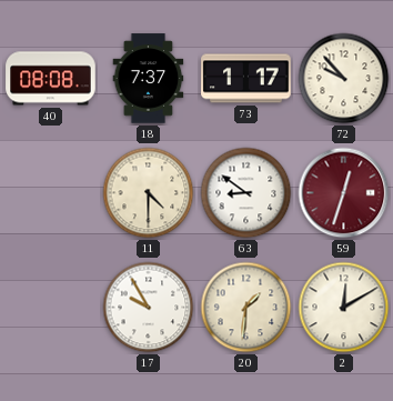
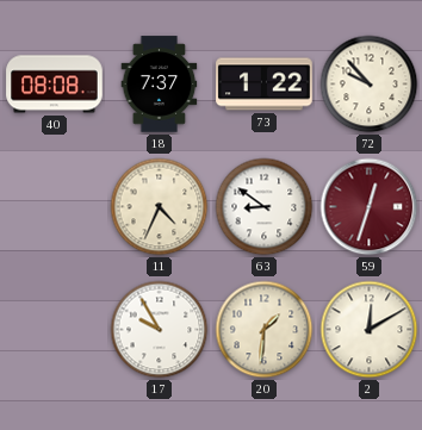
73: 1:17 -> 1:22
11: 4:30 -> 4:34
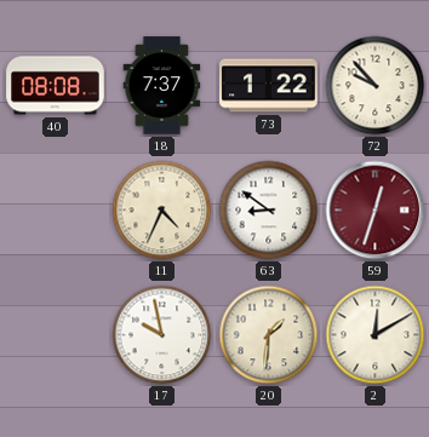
17: 9:55 -> 9:58
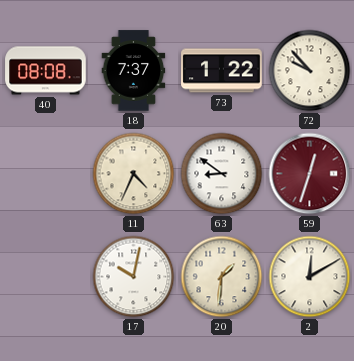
17: 9:58 -> 10:02
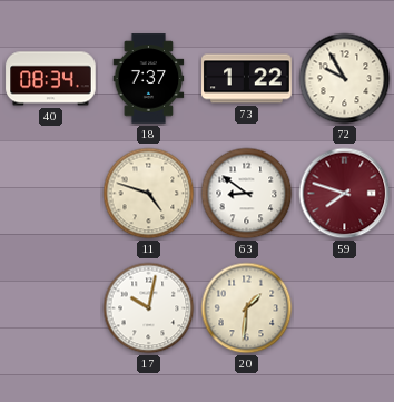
40: 08:08 -> 08:34
72: 9:53 -> 9:55
11: 4:34 -> 4:48
59: 12:33 -> 7:48
2: 12:10 -> none
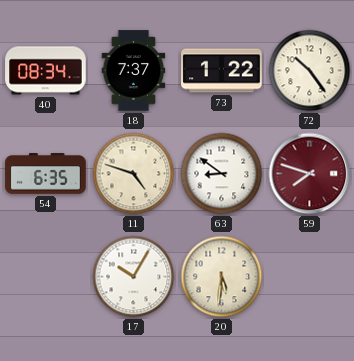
72: 9:55 -> 10:24
54: none -> 6:35
17: 10:02 -> 10:05
20: 1:31 -> 5:31
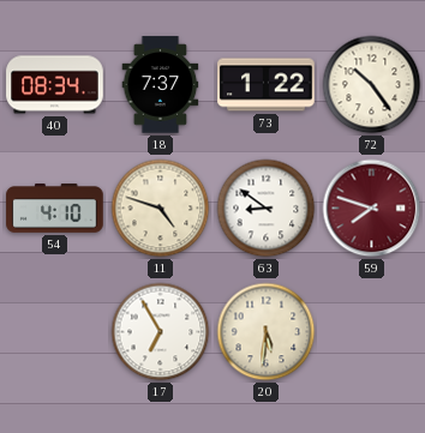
54: 6:35 -> 4:10
17: 10:05 -> 6:55
